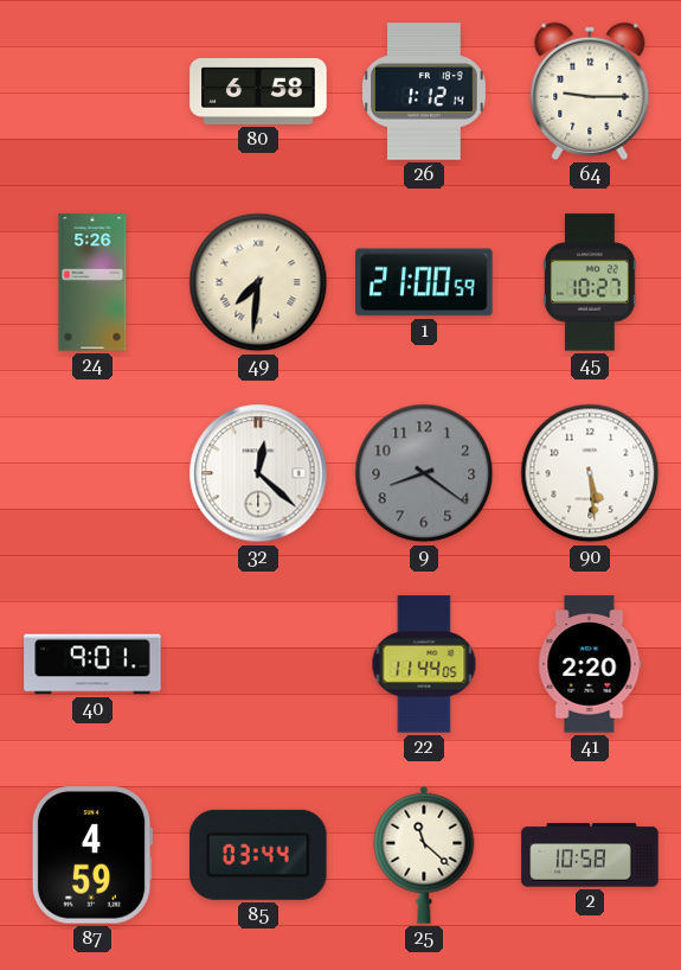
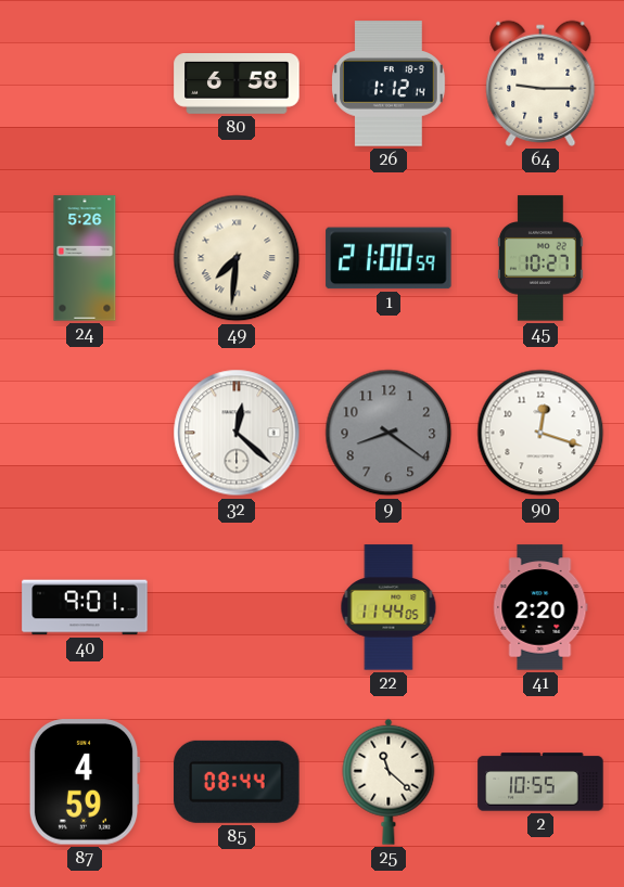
90: 5:29 -> 12:18
85: 03:44 -> 08:44
2: 10:58 -> 10:55
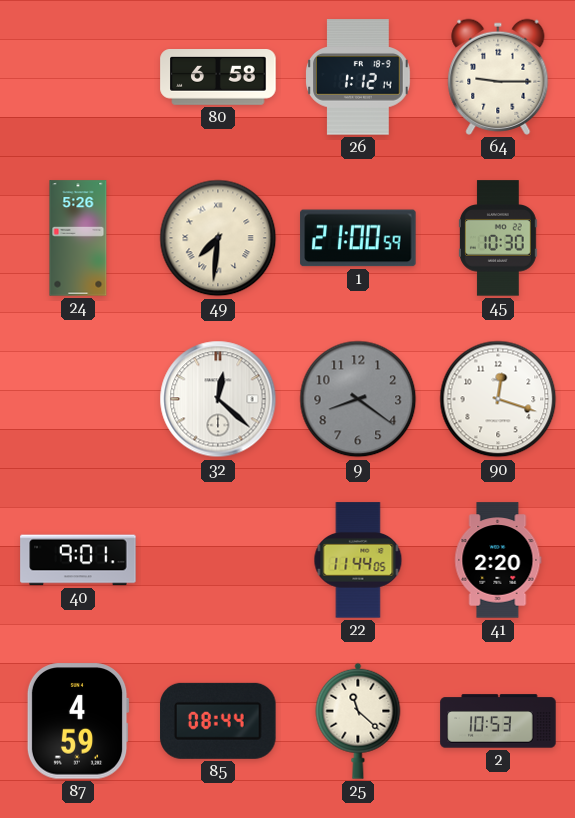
45: 10:27 -> 10:30
2: 10:55 -> 10:53
